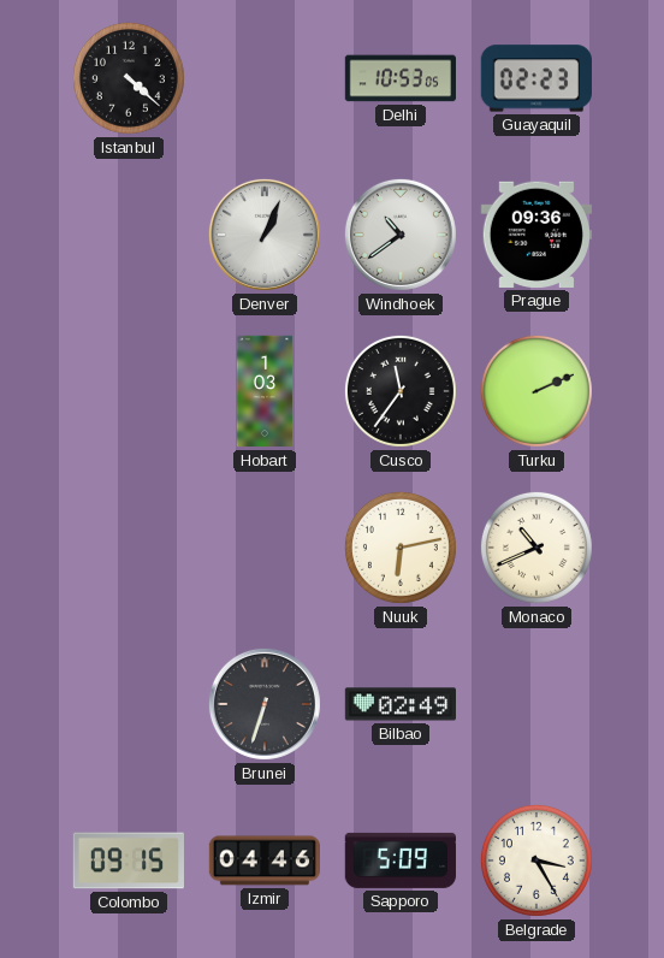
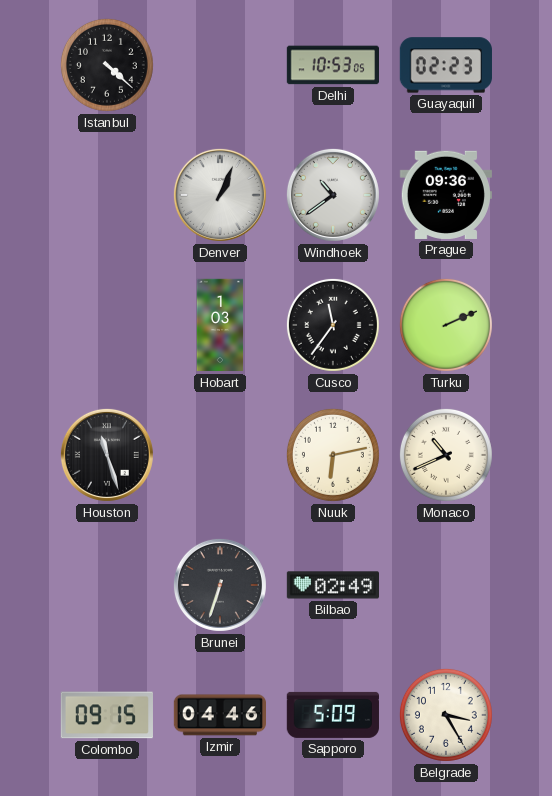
Houston: none -> 11:27
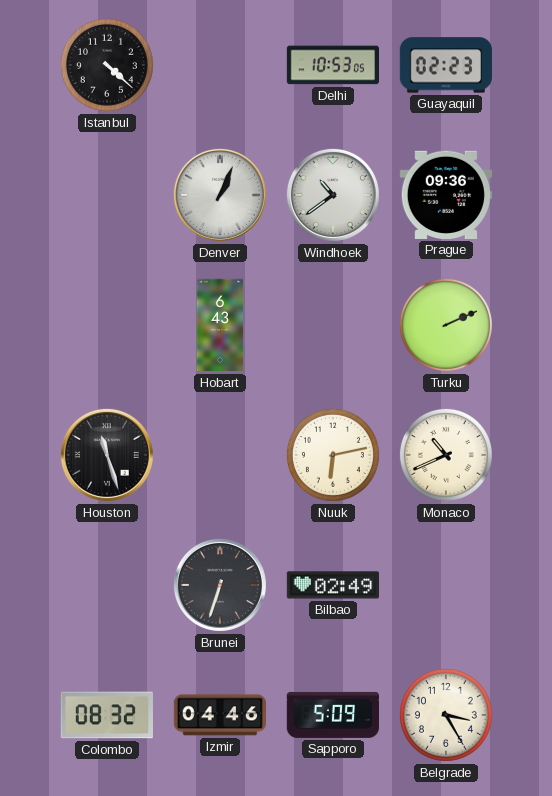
Hobart: 1:03 -> 6:43
Cusco: 11:36 -> none
Colombo: 09:15 -> 08:32
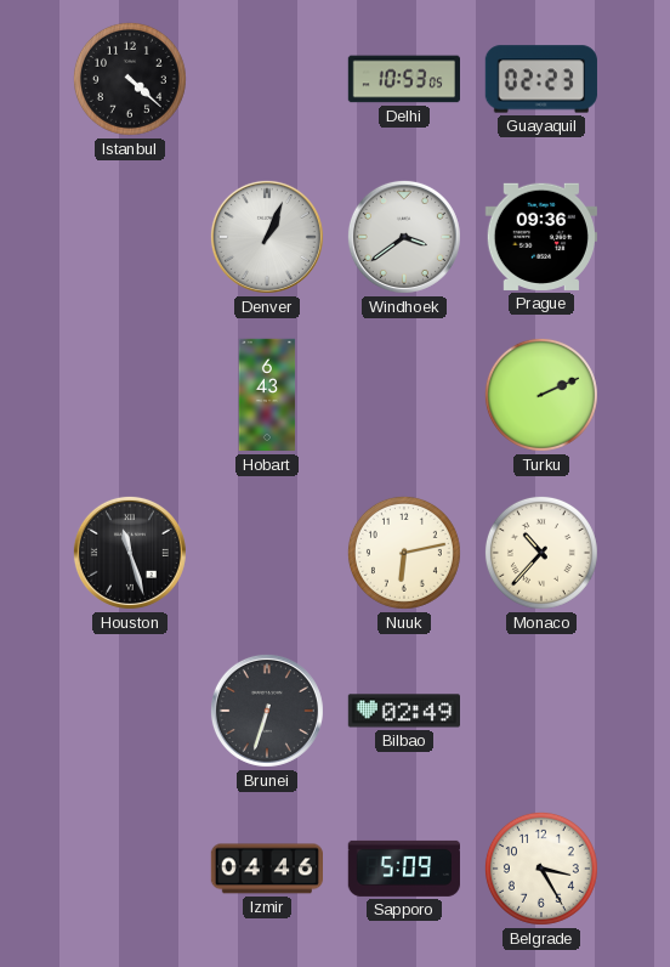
Windhoek: 10:39 -> 3:39
Monaco: 10:41 -> 10:37
Colombo: 08:32 -> none
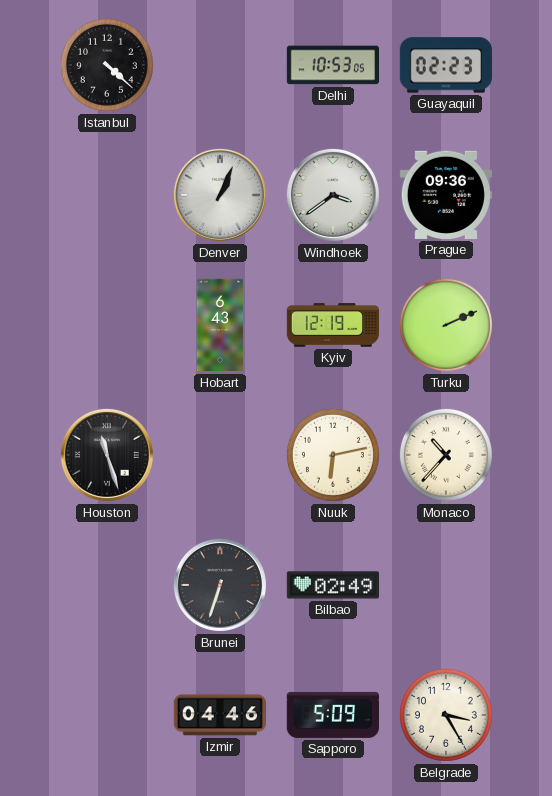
Kyiv: none -> 12:19
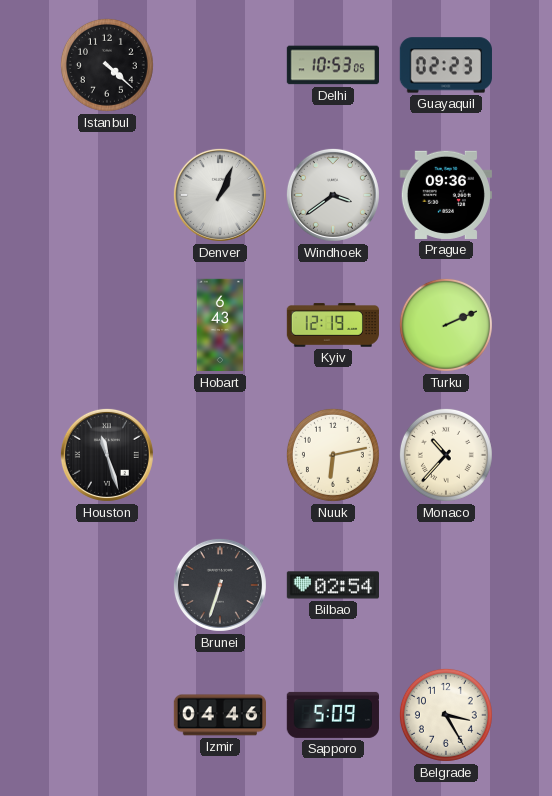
Bilbao: 02:49 -> 02:54
